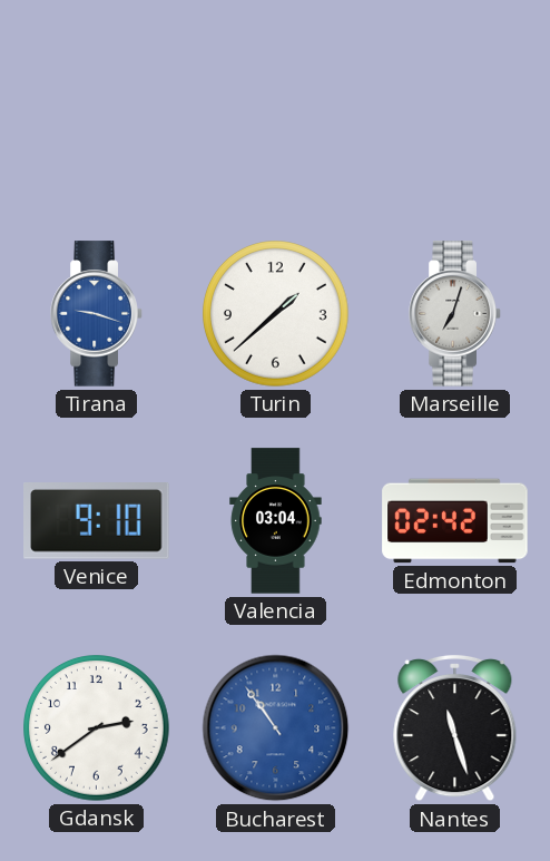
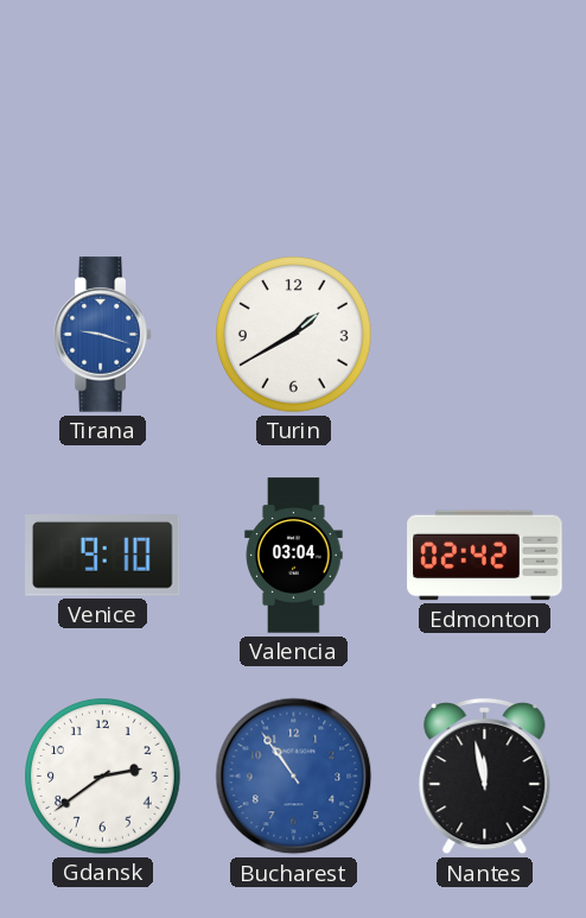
Turin: 1:38 -> 1:40
Marseille: 7:03 -> none
Nantes: 11:27 -> 11:58
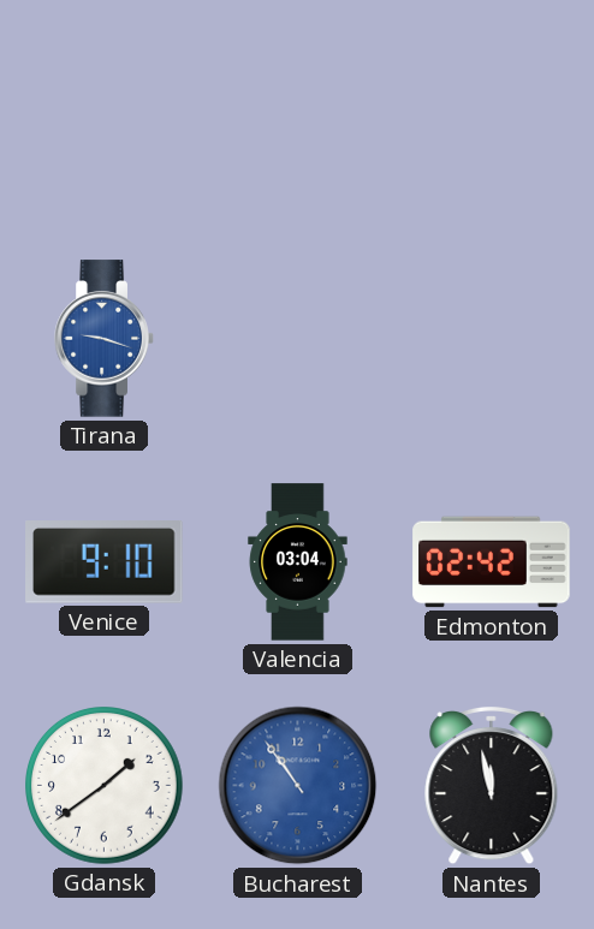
Turin: 1:40 -> none
Gdansk: 2:39 -> 1:39
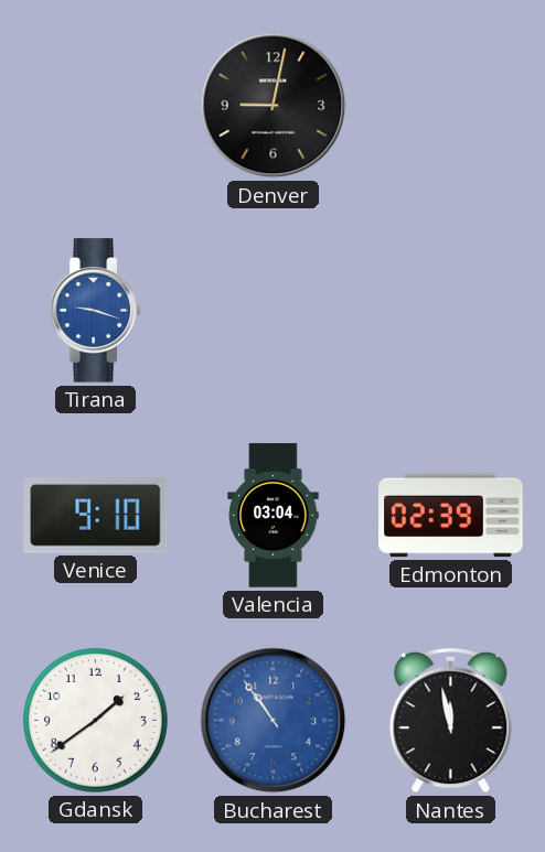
Denver: none -> 9:02
Edmonton: 02:42 -> 02:39
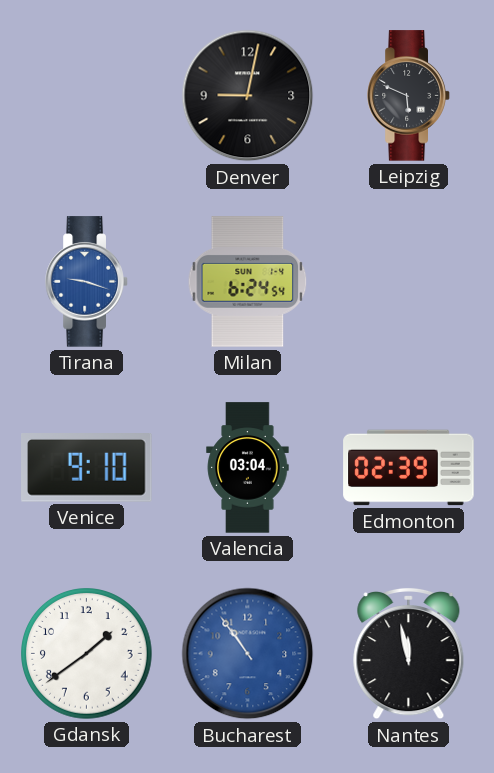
Leipzig: none -> 5:49
Milan: none -> 6:24
